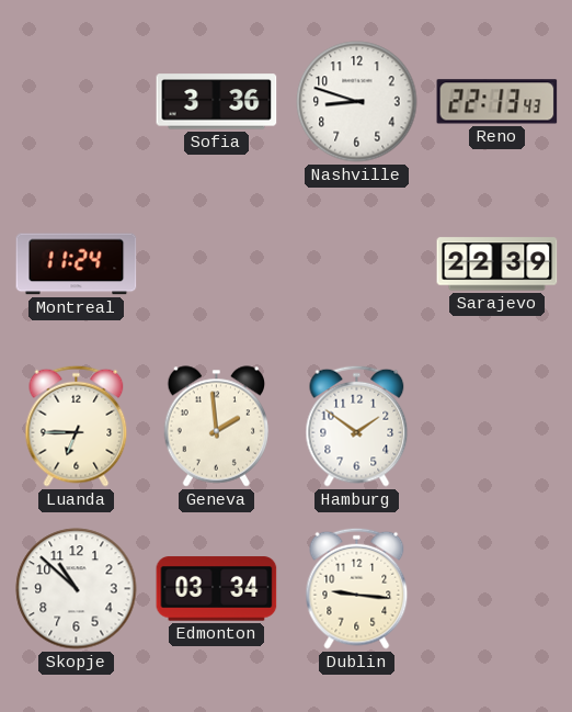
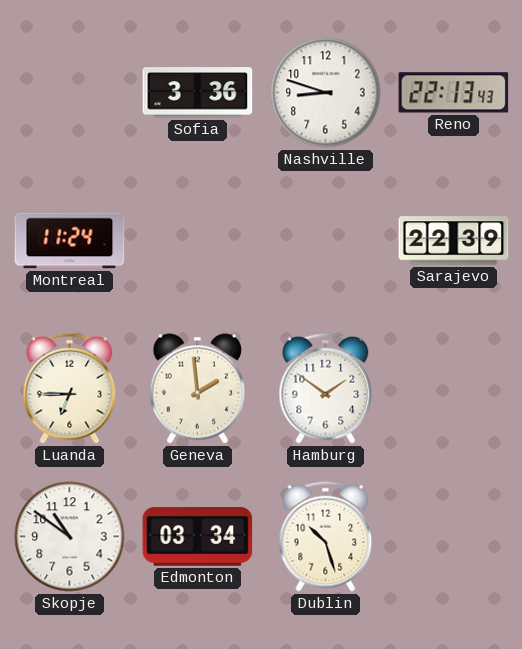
Skopje: 10:52 -> 10:51
Dublin: 9:16 -> 10:27
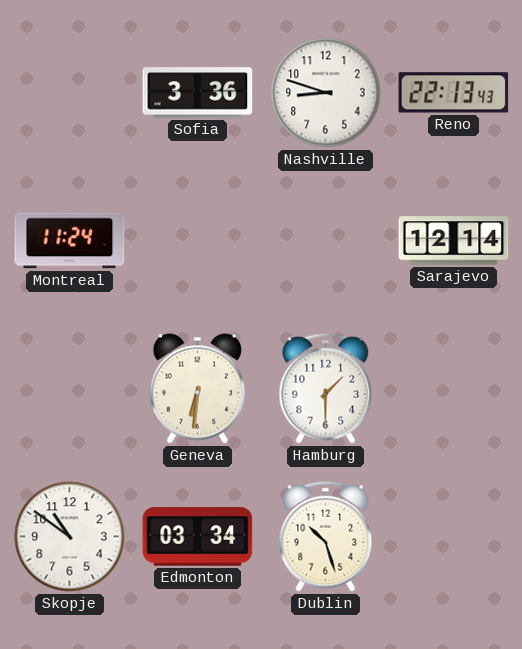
Sarajevo: 22:39 -> 12:14
Luanda: 6:45 -> none
Geneva: 1:59 -> 6:31
Hamburg: 1:51 -> 1:30
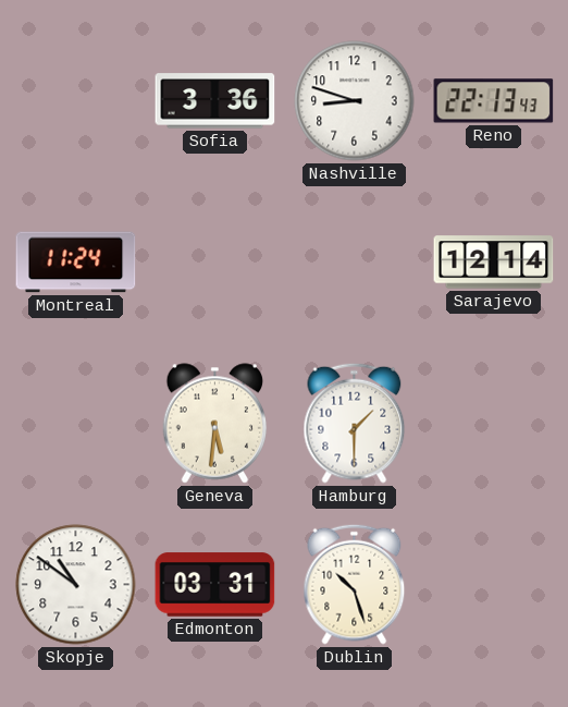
Geneva: 6:31 -> 5:31
Edmonton: 03:34 -> 03:31
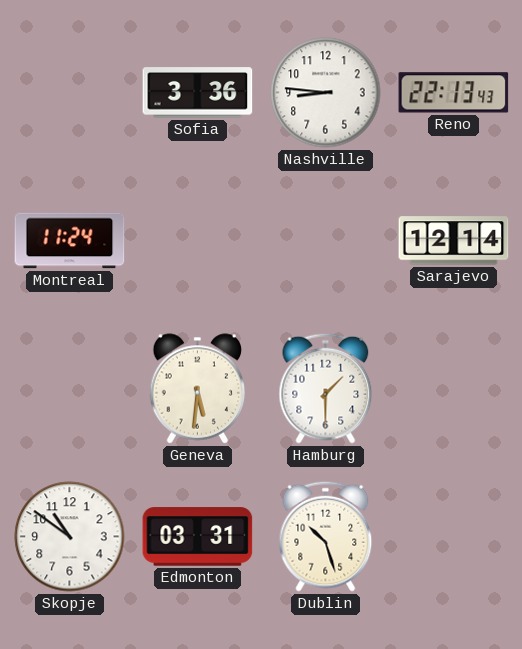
Nashville: 8:48 -> 8:46
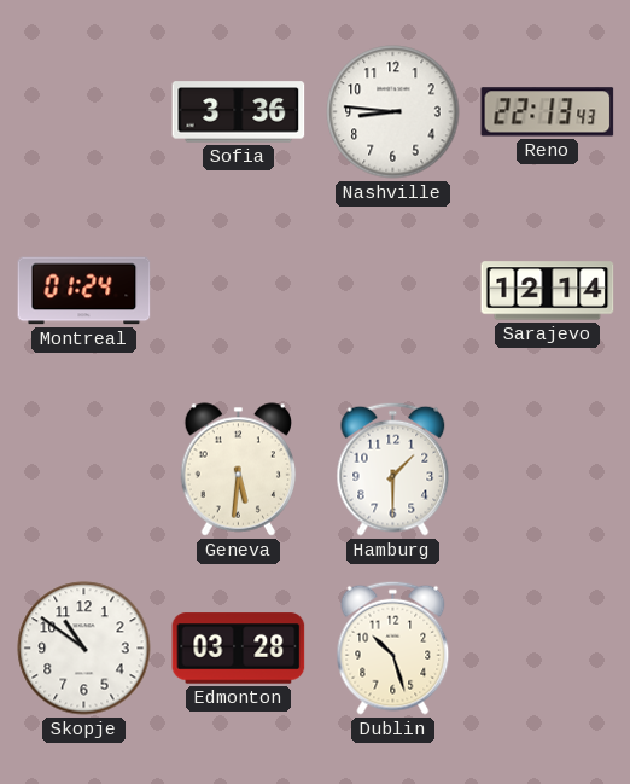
Montreal: 11:24 -> 01:24
Edmonton: 03:31 -> 03:28
